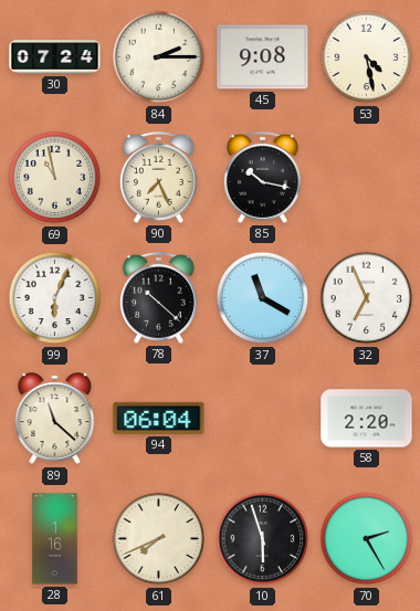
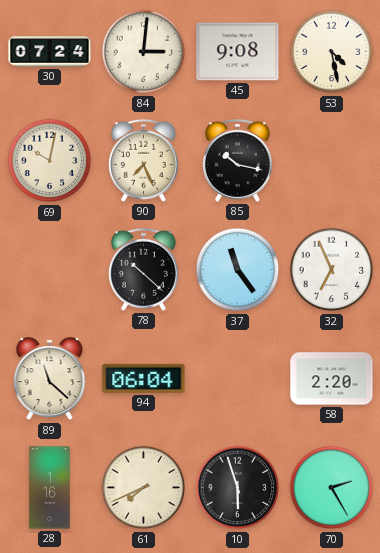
84: 2:15 -> 3:01
69: 10:58 -> 10:02
99: 6:04 -> none
37: 11:20 -> 11:24
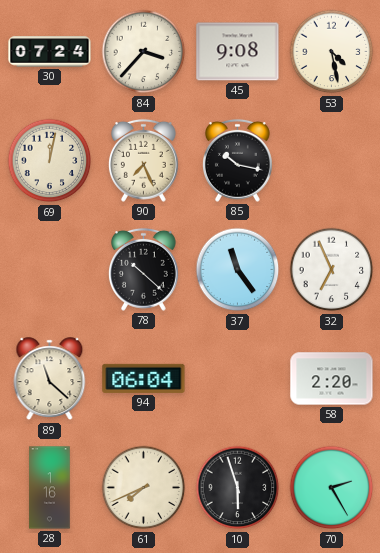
84: 3:01 -> 3:37
69: 10:02 -> 12:02
